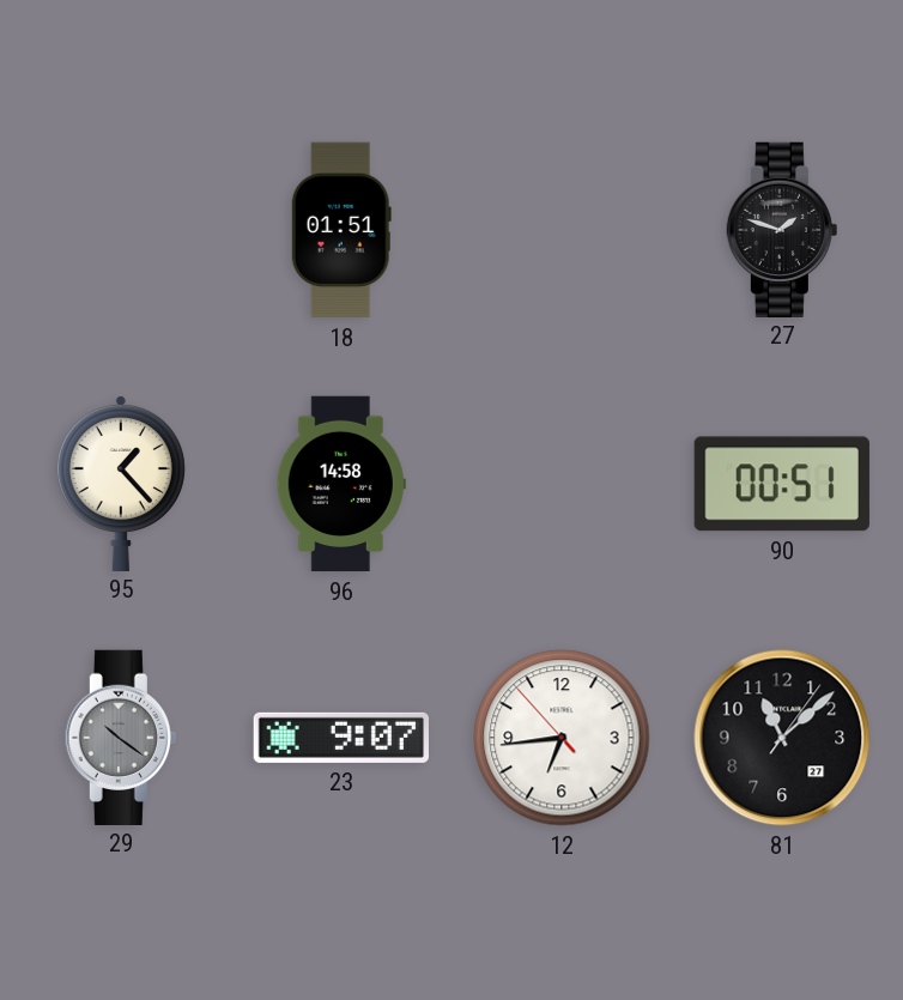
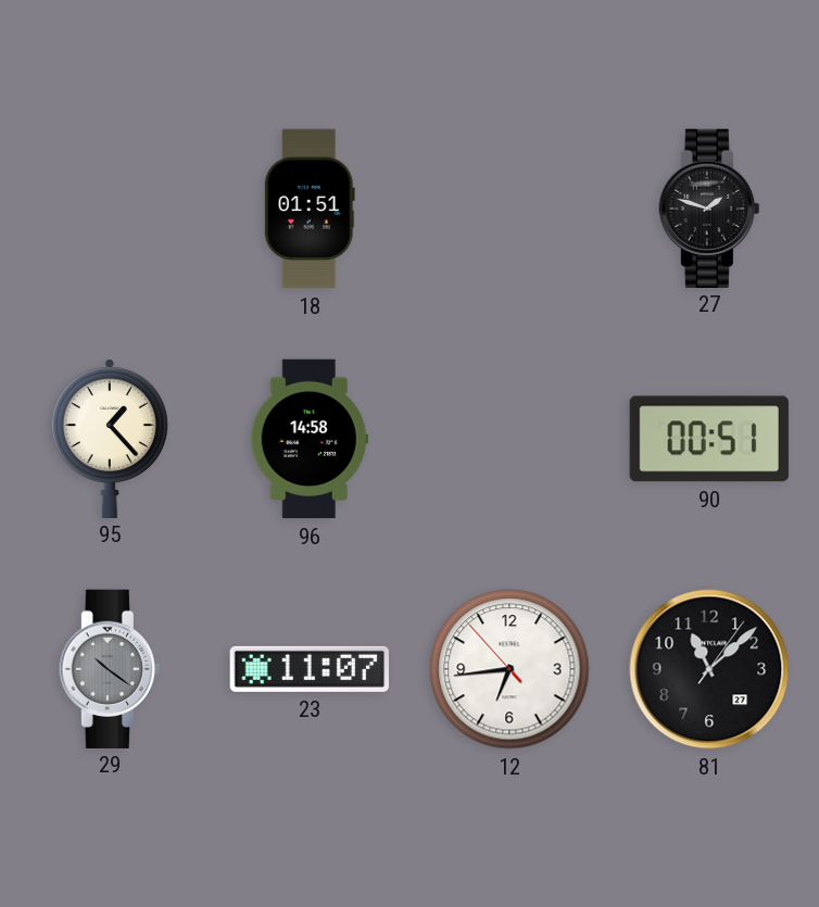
23: 9:07 -> 11:07
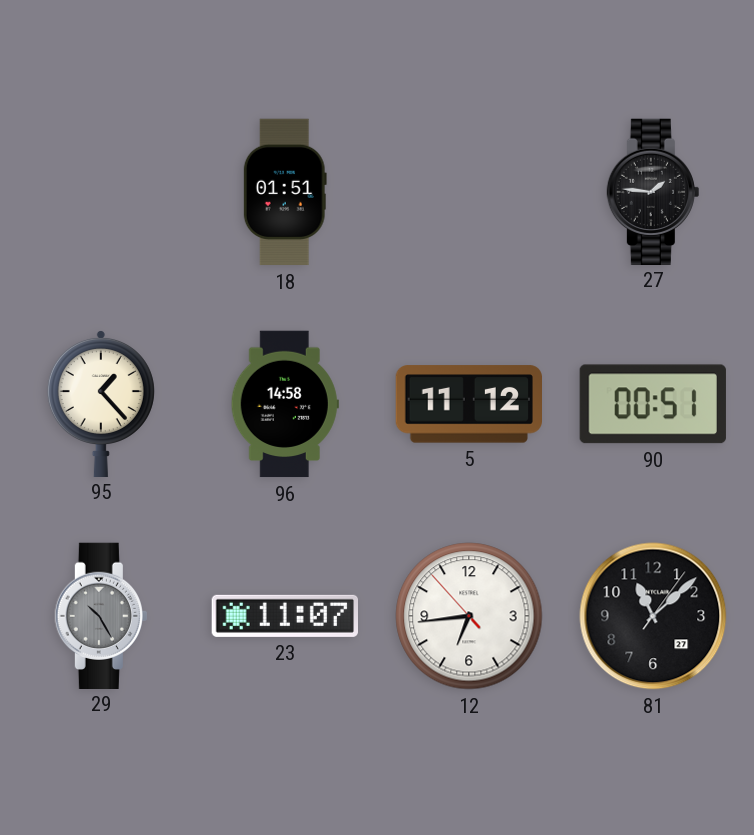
27: 1:48 -> 1:46
5: none -> 11:12
29: 10:21 -> 10:25
